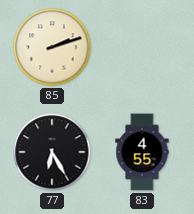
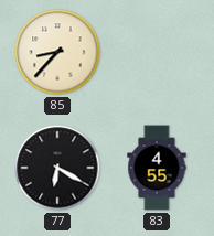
85: 2:12 -> 8:37
77: 6:25 -> 6:20
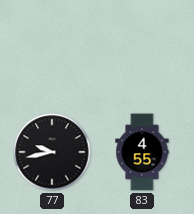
85: 8:37 -> none
77: 6:20 -> 9:43
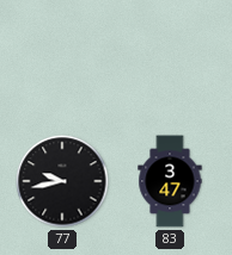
83: 4:55 -> 3:47
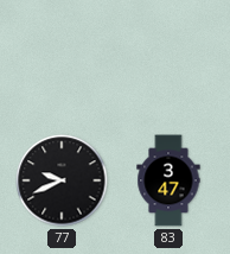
77: 9:43 -> 9:41
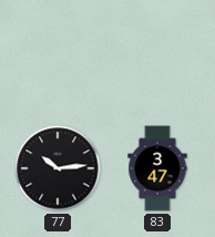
77: 9:41 -> 10:14
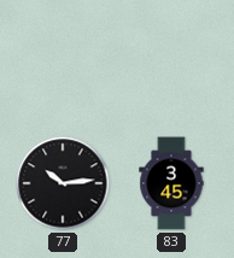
83: 3:47 -> 3:45
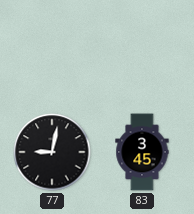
77: 10:14 -> 9:02
